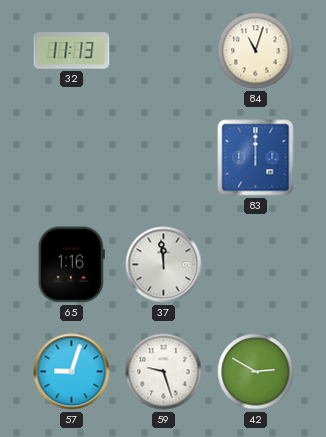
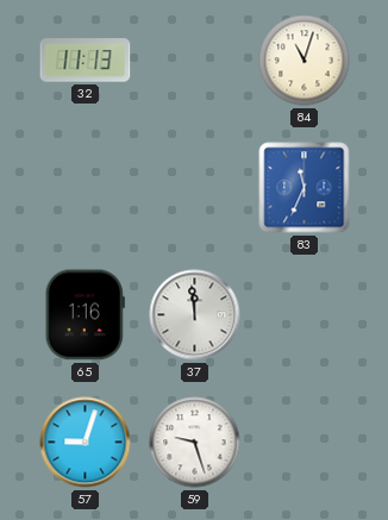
83: 12:00 -> 11:34
42: 2:50 -> none
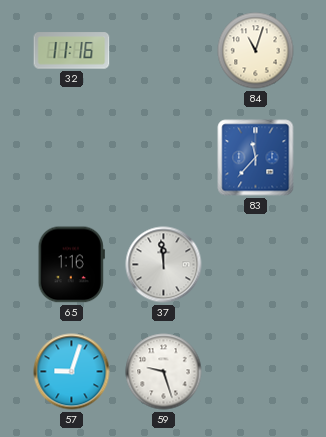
32: 11:13 -> 11:16
83: 11:34 -> 11:37
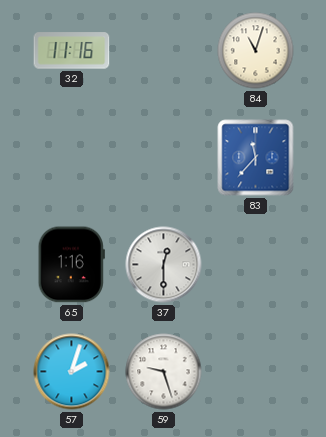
37: 11:59 -> 12:30
57: 9:03 -> 2:03
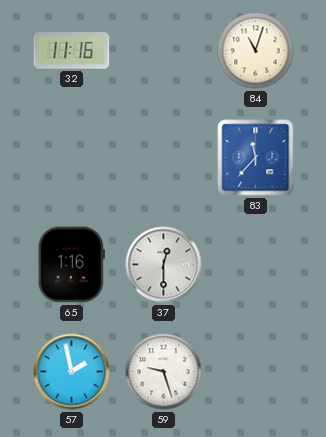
57: 2:03 -> 1:58
